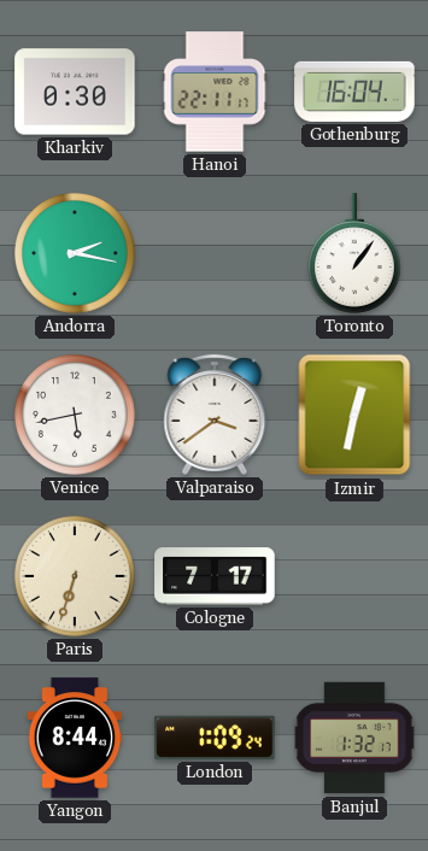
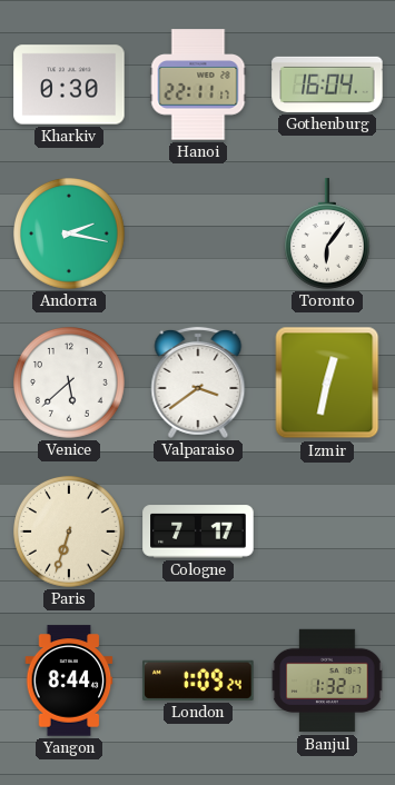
Toronto: 1:06 -> 6:06
Venice: 5:43 -> 5:38
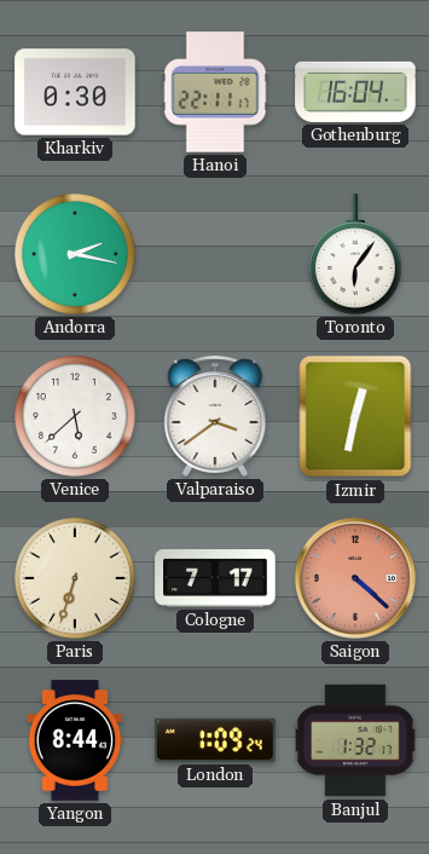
Saigon: none -> 4:22
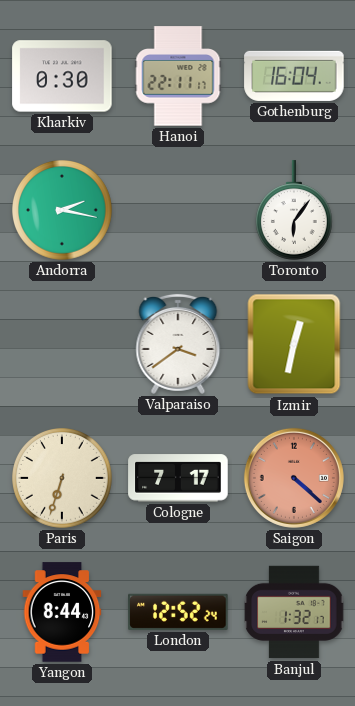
Venice: 5:38 -> none
London: 1:09 -> 12:52
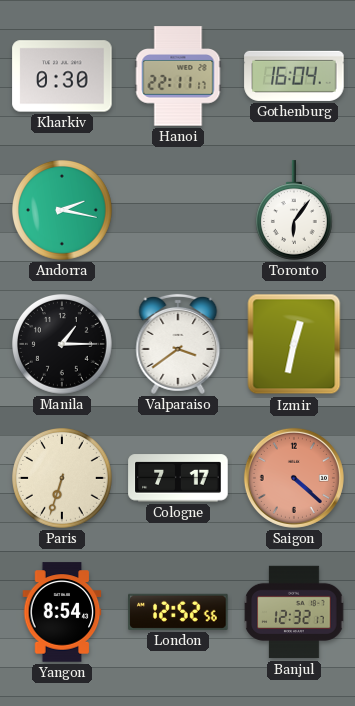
Manila: none -> 1:15
Yangon: 8:44 -> 8:54
London: 12:52:24 -> 12:52:56
Banjul: 1:32 -> 12:32
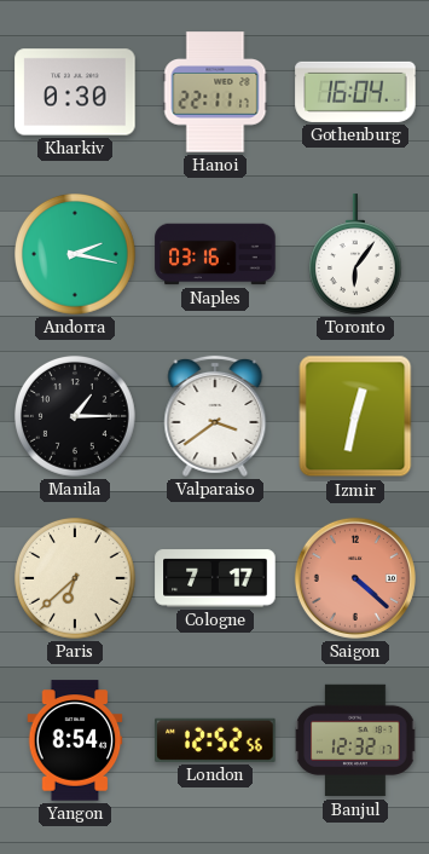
Naples: none -> 03:16
Paris: 6:33 -> 6:38
